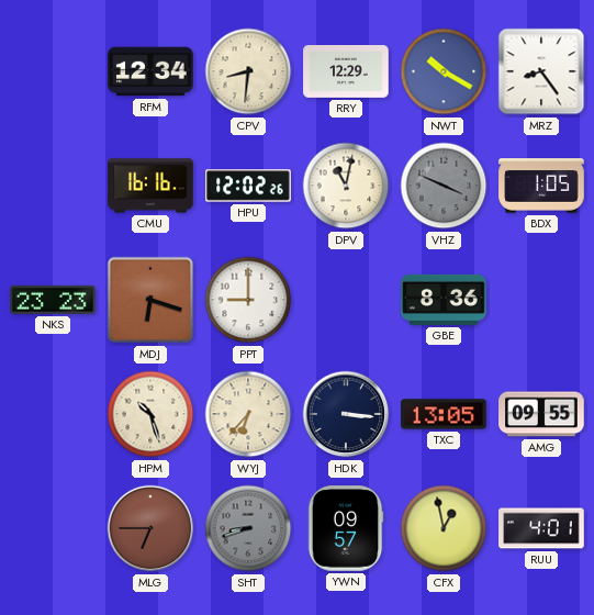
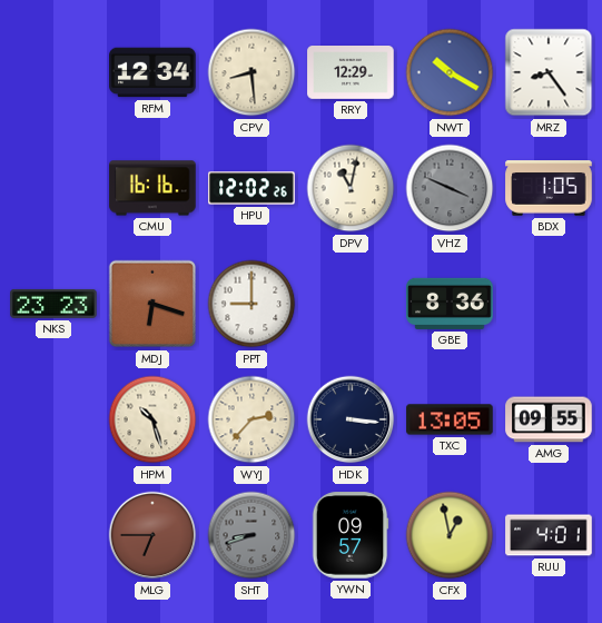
CPV: 8:31 -> 8:29
WYJ: 6:37 -> 2:37
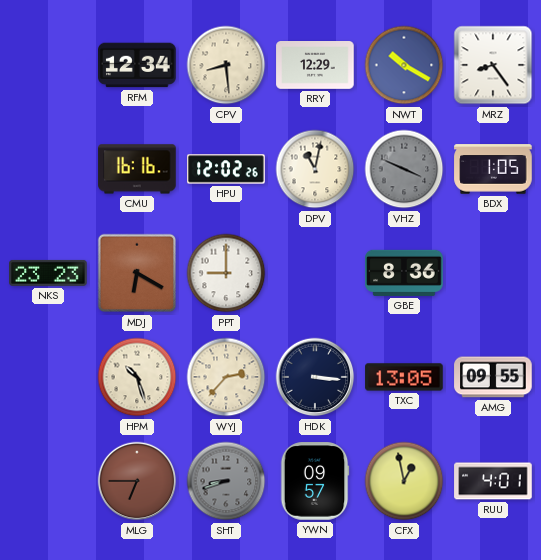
MDJ: 6:18 -> 6:20
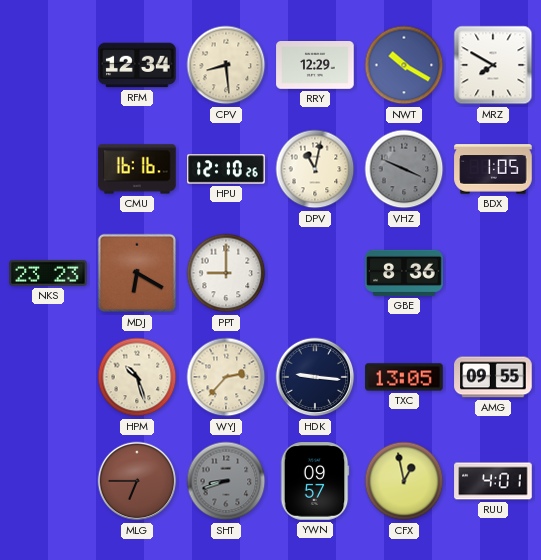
MRZ: 8:24 -> 7:50
HPU: 12:02 -> 12:10
HDK: 3:16 -> 9:16
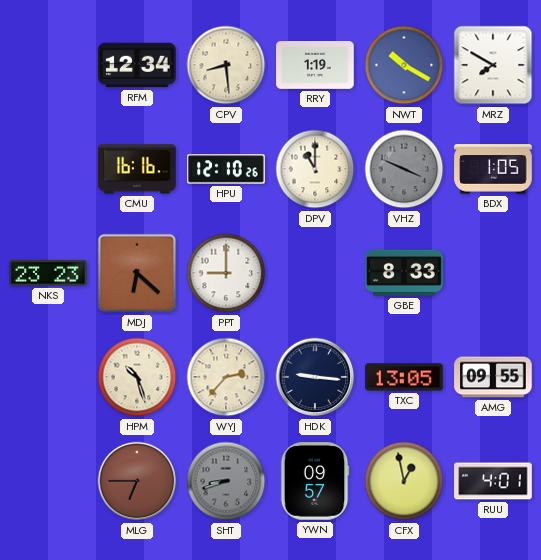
RRY: 12:29 -> 1:19
DPV: 11:02 -> 11:00
MDJ: 6:20 -> 6:22
GBE: 8:36 -> 8:33
